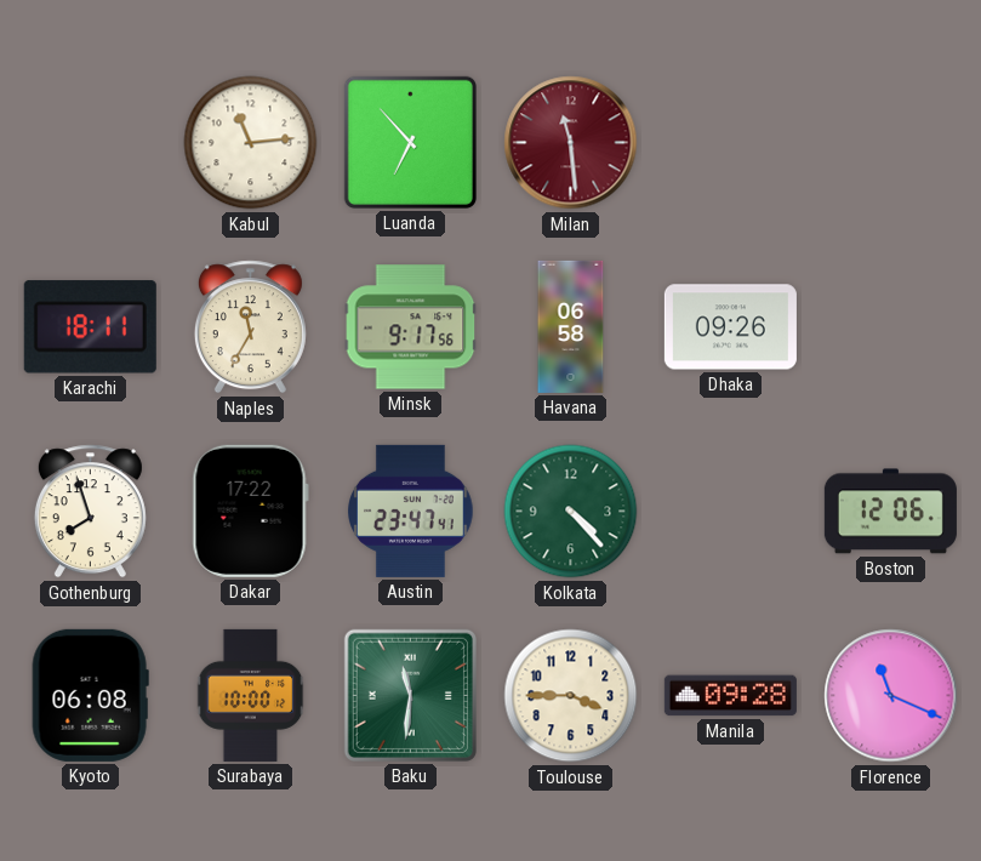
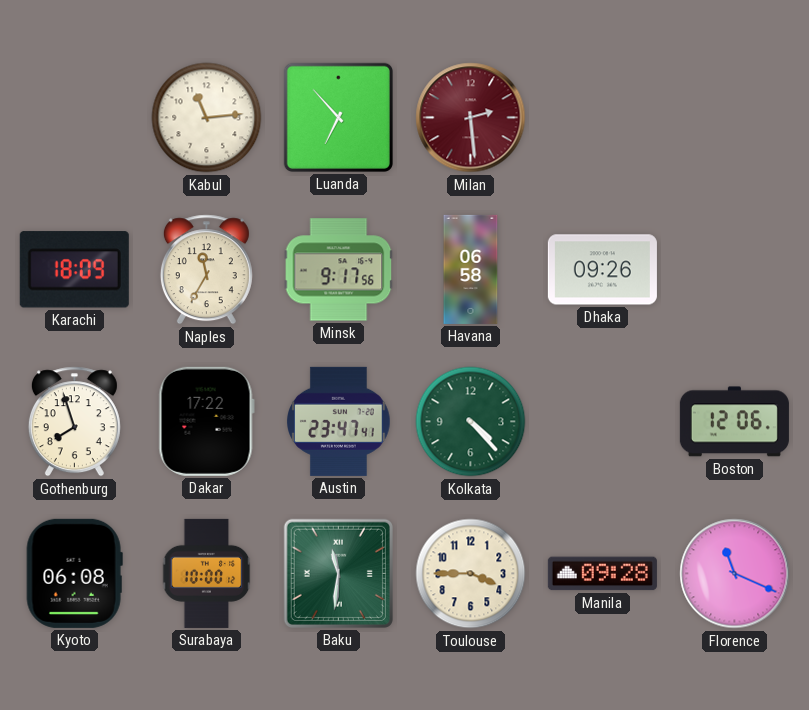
Milan: 11:29 -> 2:29
Karachi: 18:11 -> 18:09
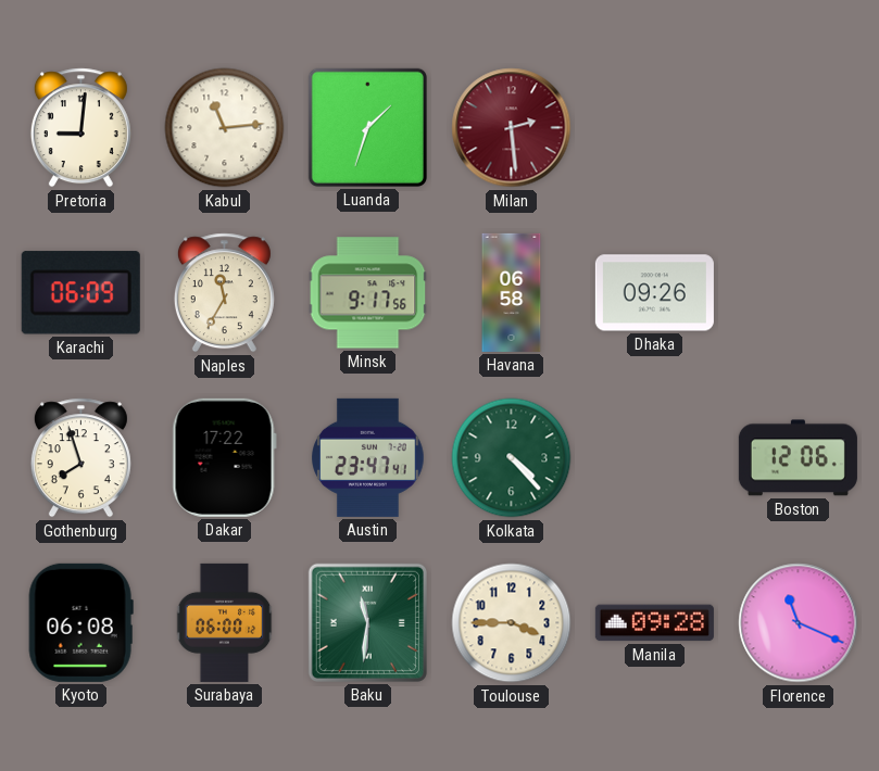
Pretoria: none -> 9:01
Luanda: 6:53 -> 1:33
Karachi: 18:09 -> 06:09
Surabaya: 10:00 -> 06:00
